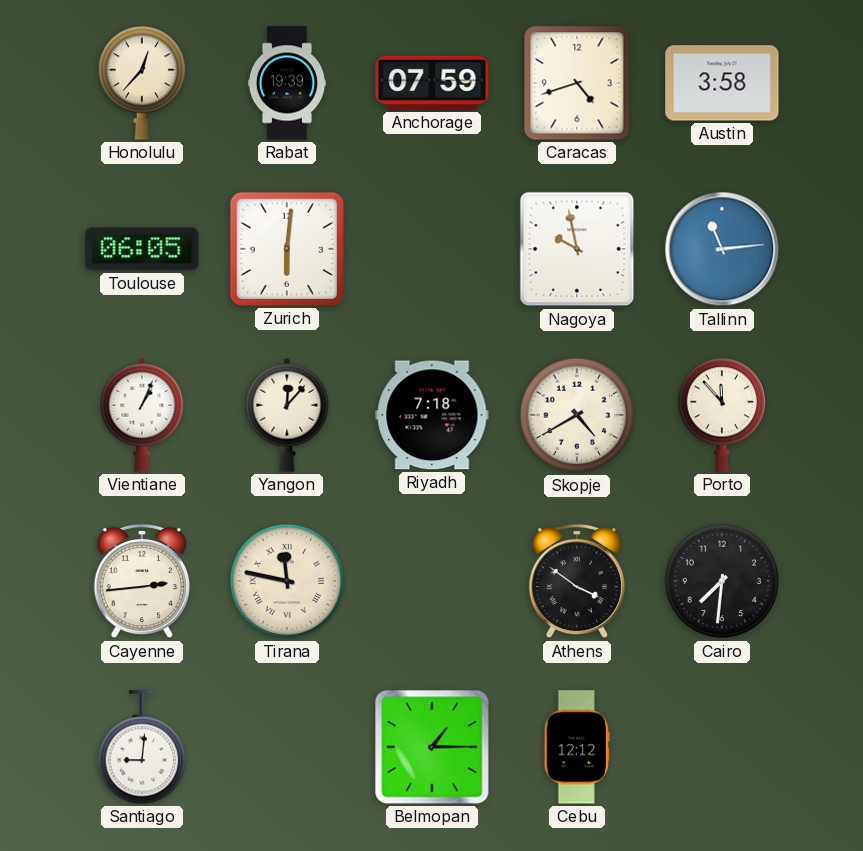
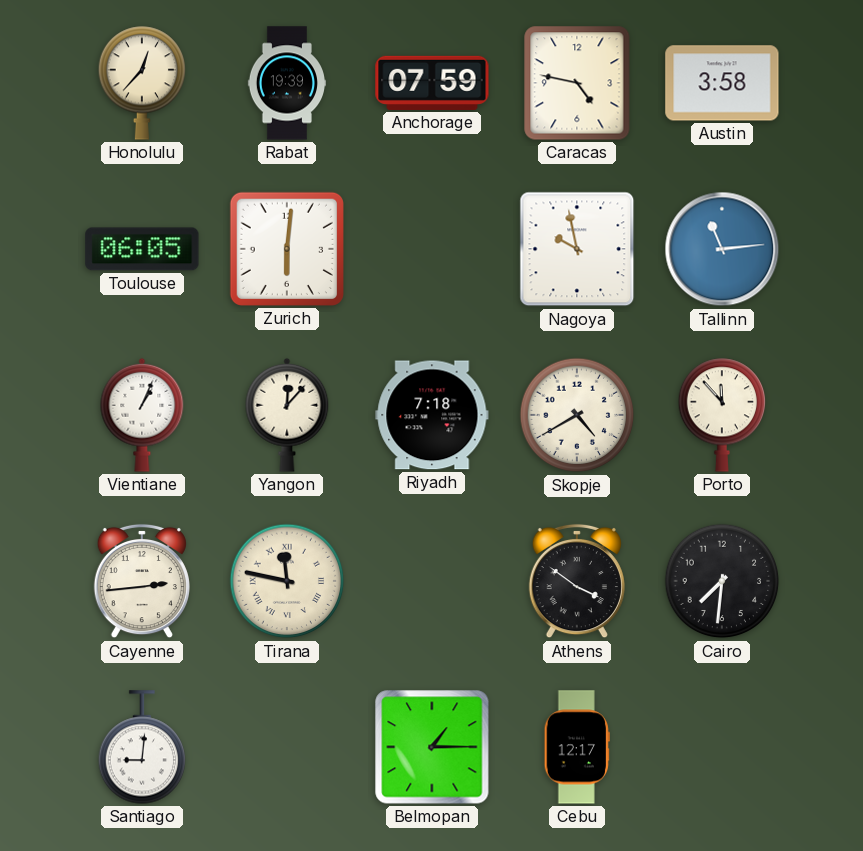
Caracas: 4:42 -> 4:47
Cebu: 12:12 -> 12:17
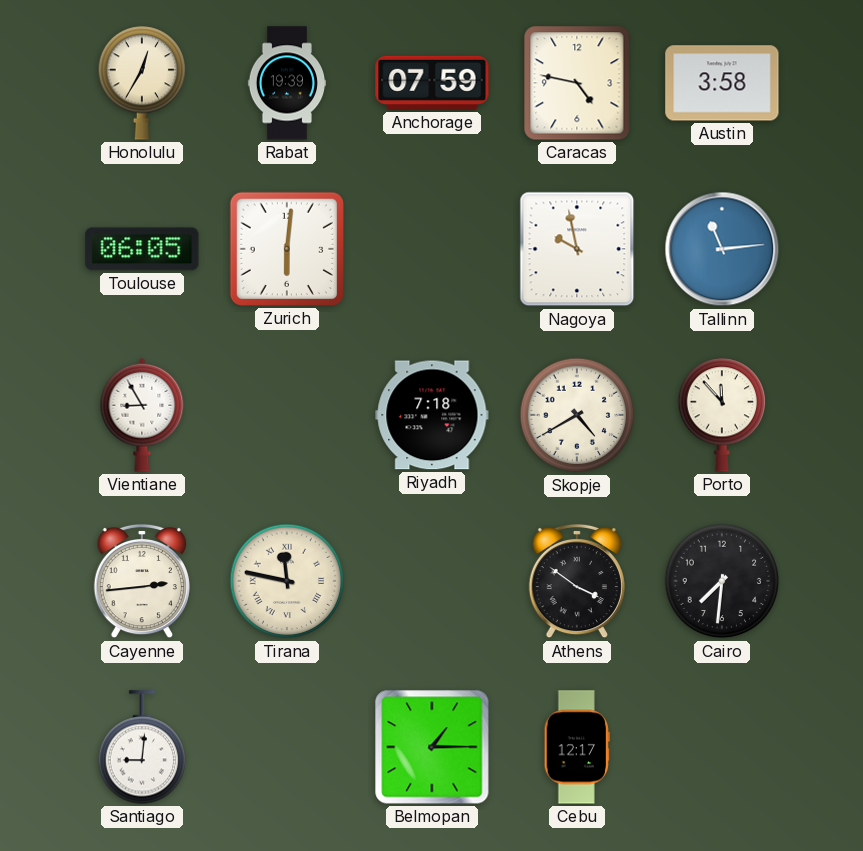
Honolulu: 12:37 -> 12:35
Vientiane: 1:04 -> 8:55
Yangon: 12:07 -> none
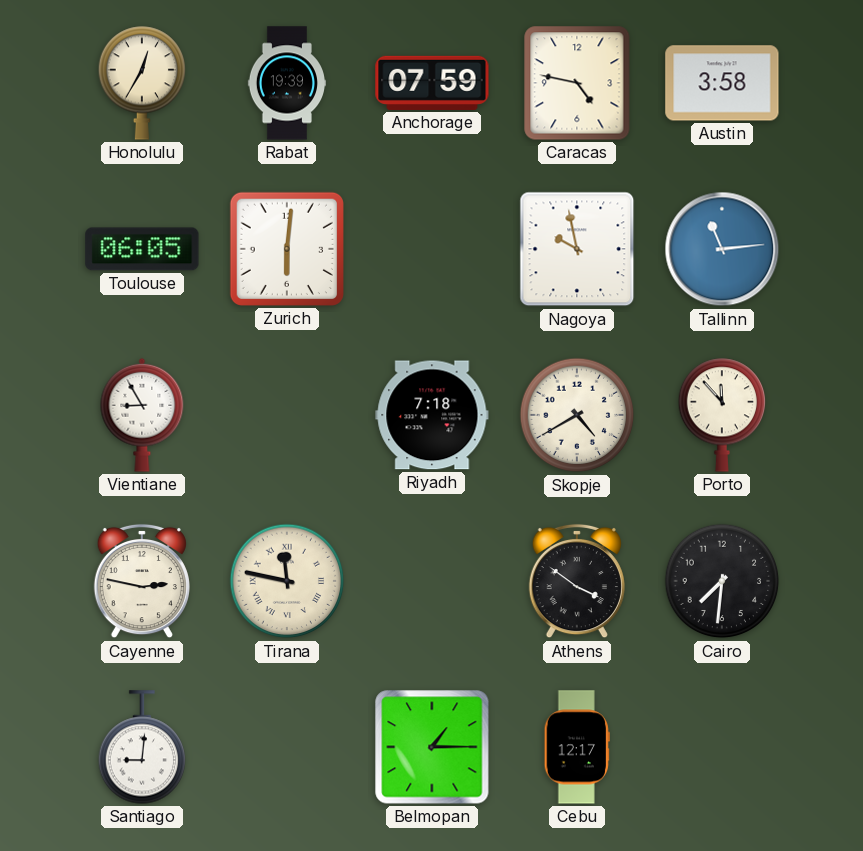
Cayenne: 2:44 -> 2:47
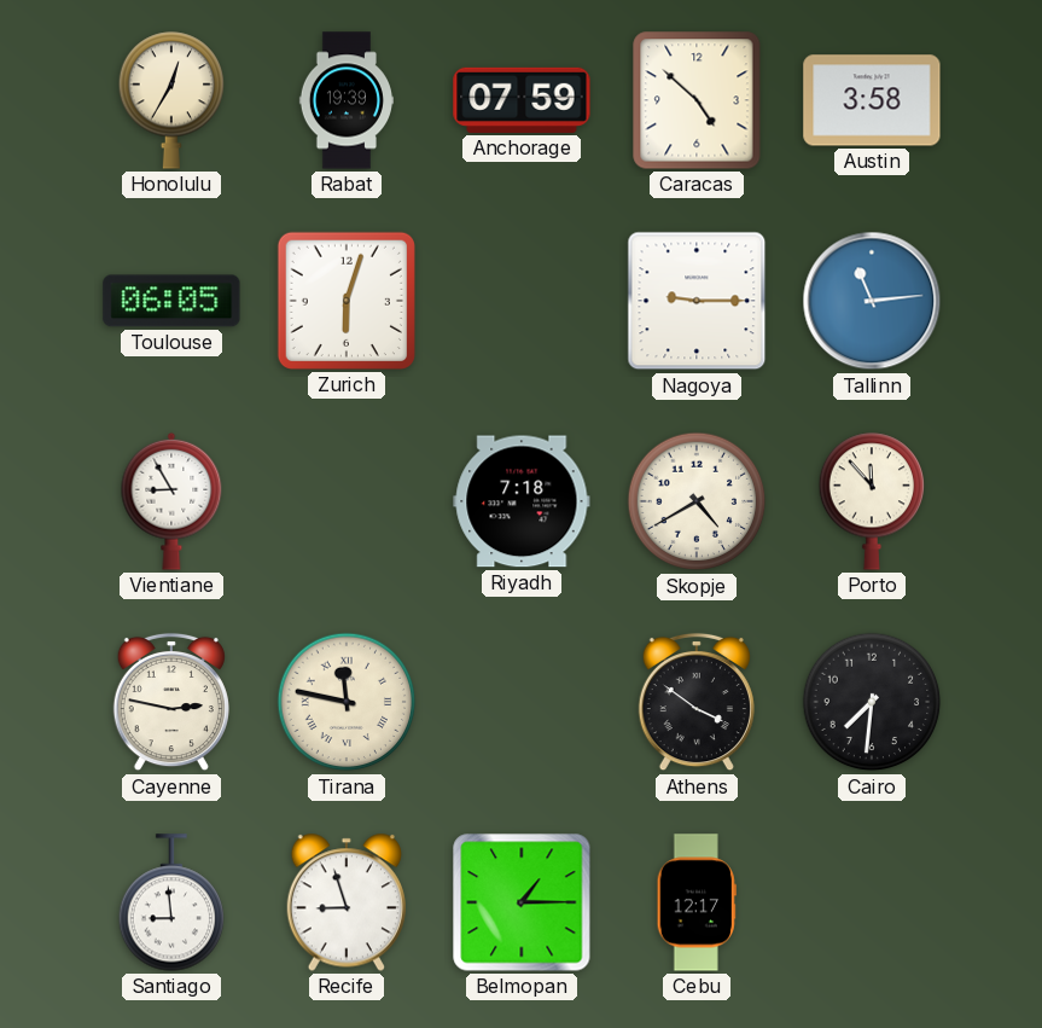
Caracas: 4:47 -> 4:52
Zurich: 6:01 -> 6:03
Nagoya: 9:58 -> 9:15
Santiago: 9:01 -> 8:59
Recife: none -> 8:57
